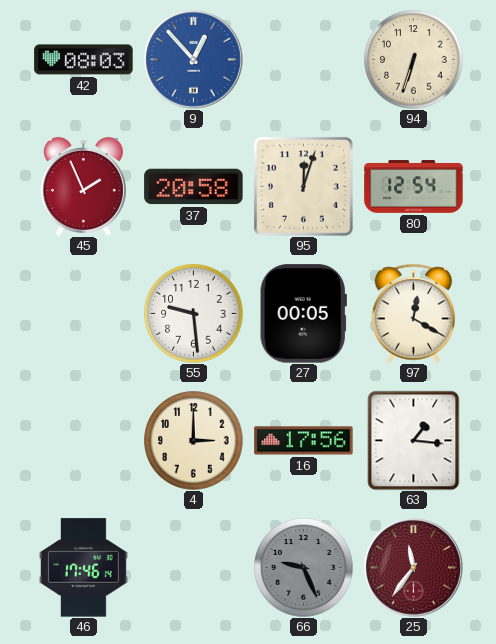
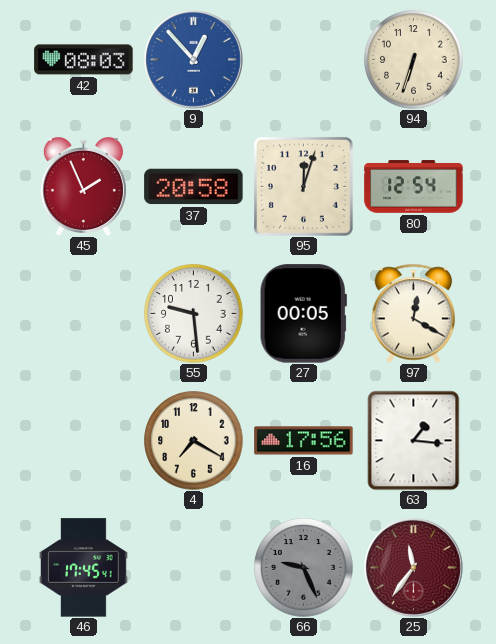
4: 3:00 -> 7:20
46: 17:46 -> 17:45
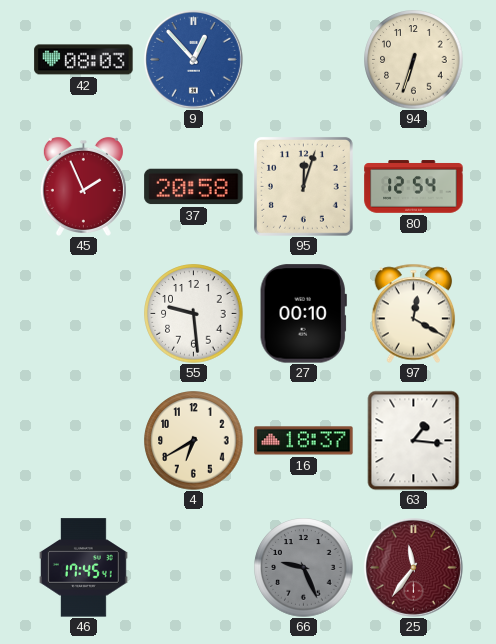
27: 00:05 -> 00:10
4: 7:20 -> 6:40
16: 17:56 -> 18:37
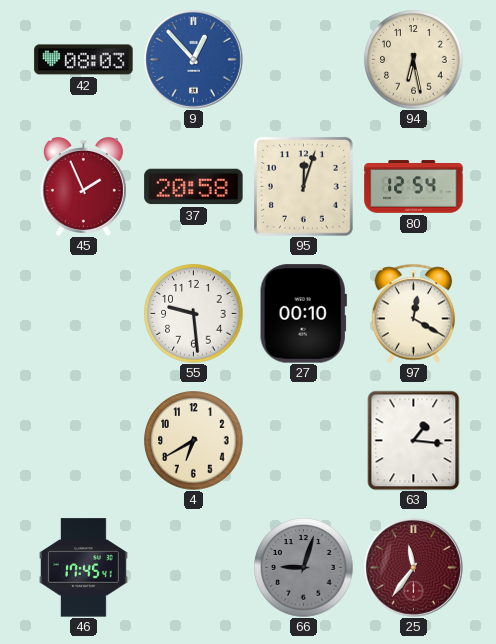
94: 6:33 -> 6:28
16: 18:37 -> none
66: 9:26 -> 9:03
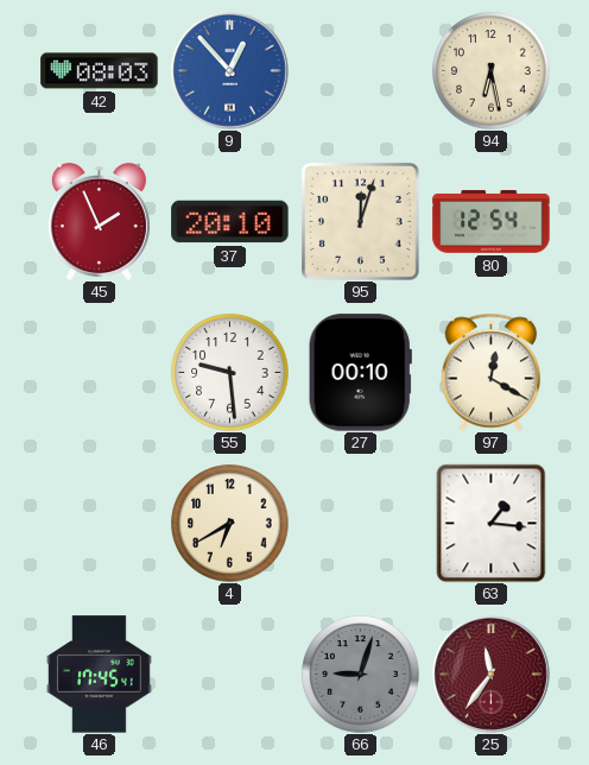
37: 20:58 -> 20:10
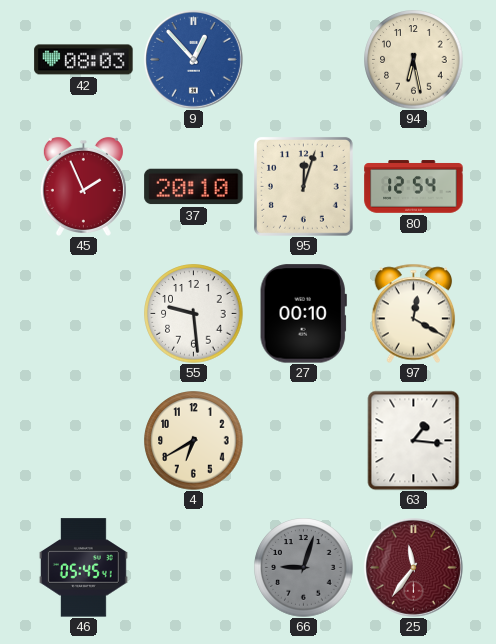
46: 17:45 -> 05:45
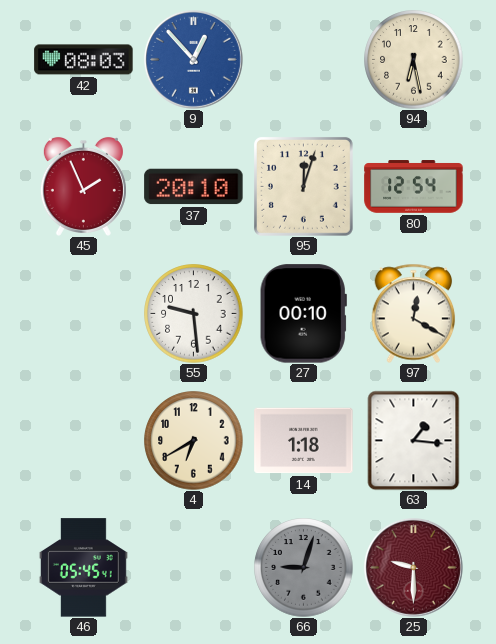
14: none -> 1:18
25: 11:36 -> 9:30
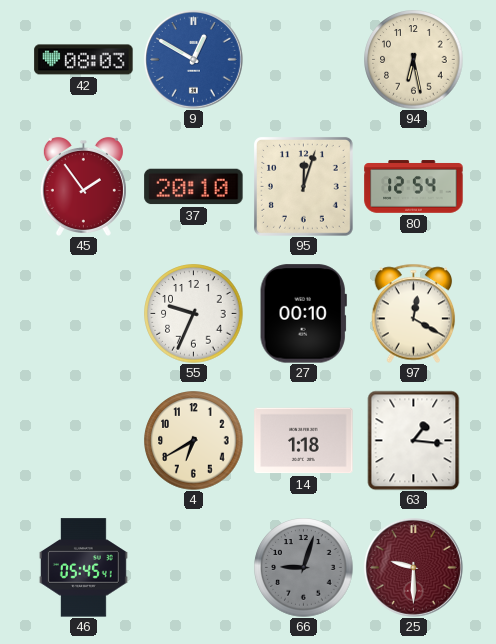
9: 12:53 -> 12:50
45: 1:56 -> 1:54
55: 9:29 -> 9:34
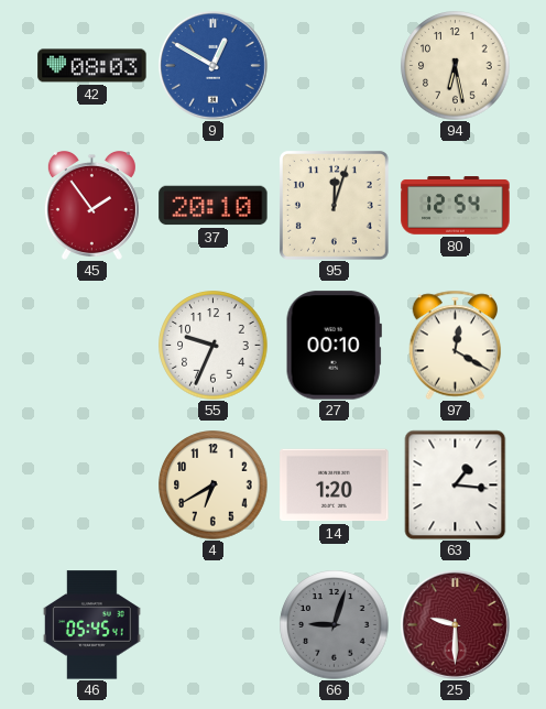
14: 1:18 -> 1:20
